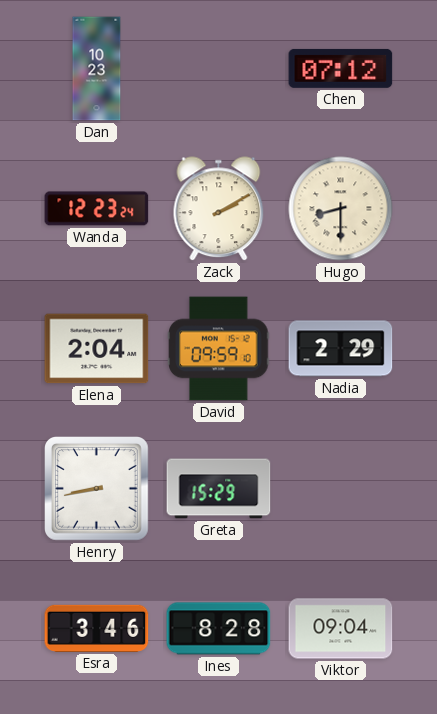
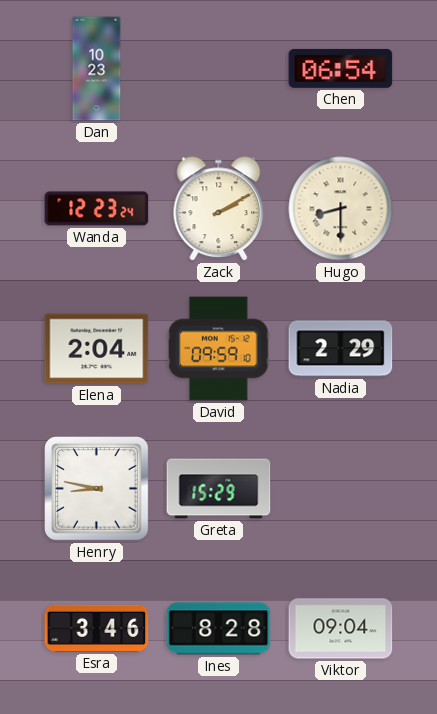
Chen: 07:12 -> 06:54
Henry: 8:43 -> 8:47
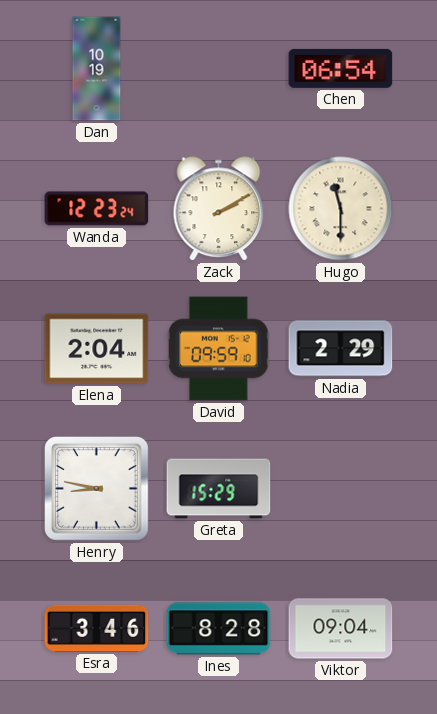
Dan: 10:23 -> 10:19
Hugo: 8:30 -> 11:30
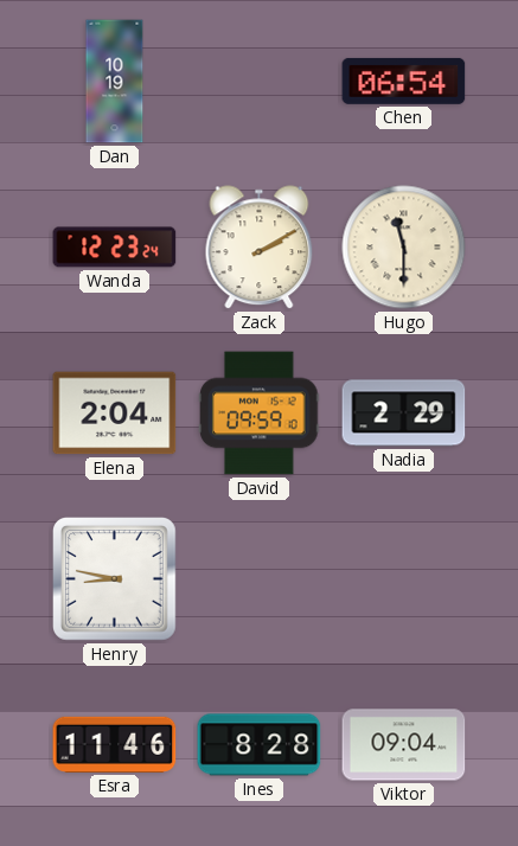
Greta: 15:29 -> none
Esra: 3:46 -> 11:46
